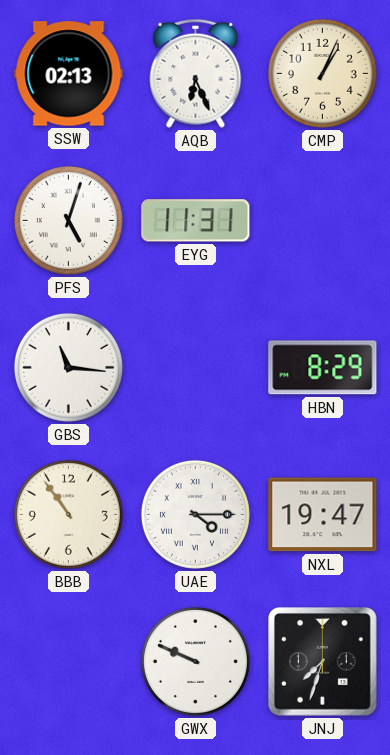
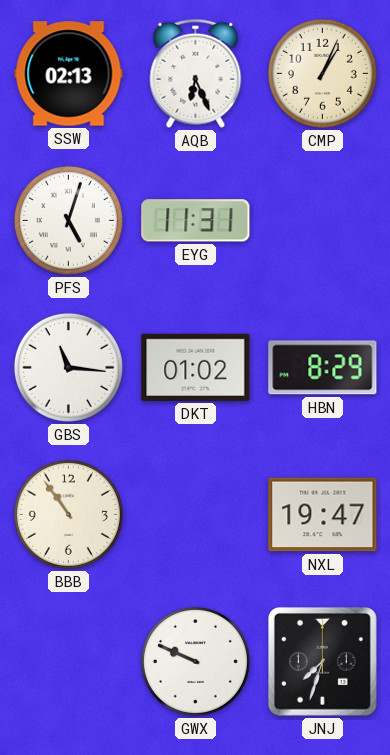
DKT: none -> 01:02
UAE: 4:15 -> none
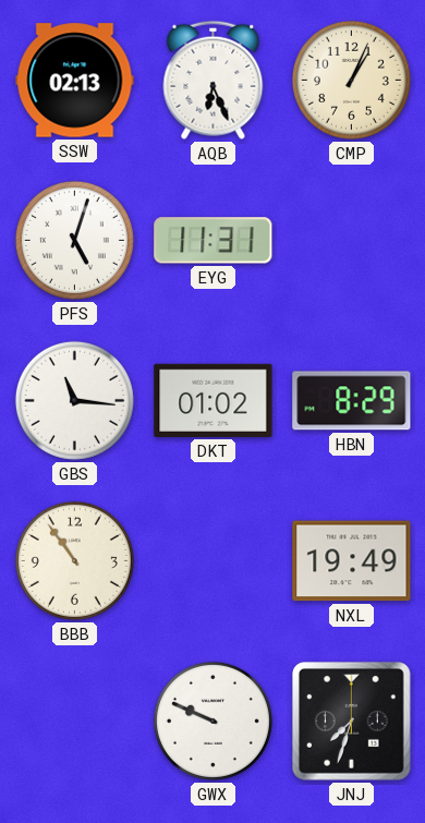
NXL: 19:47 -> 19:49
